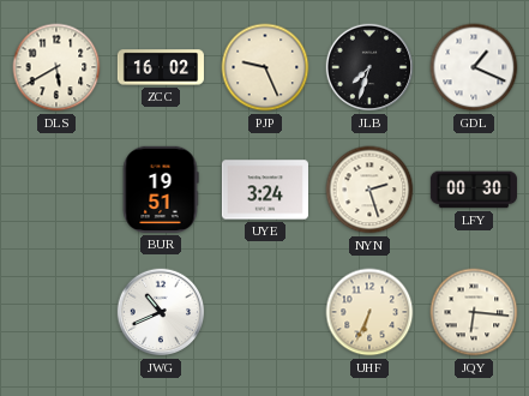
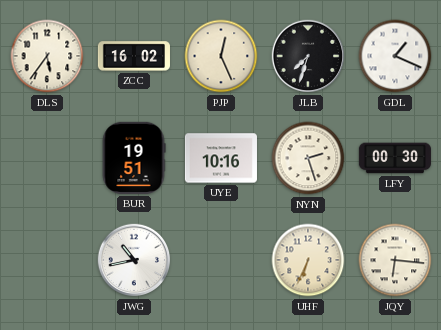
DLS: 5:40 -> 5:36
PJP: 9:26 -> 12:26
UYE: 3:24 -> 10:16
JWG: 10:41 -> 10:43
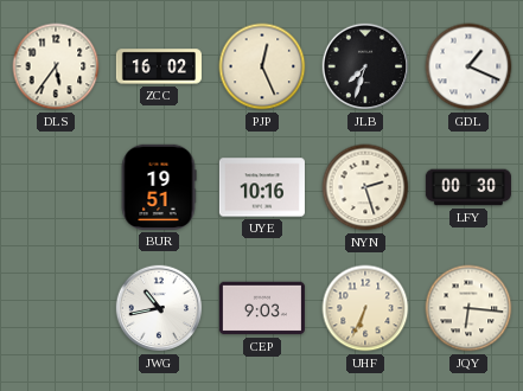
CEP: none -> 9:03
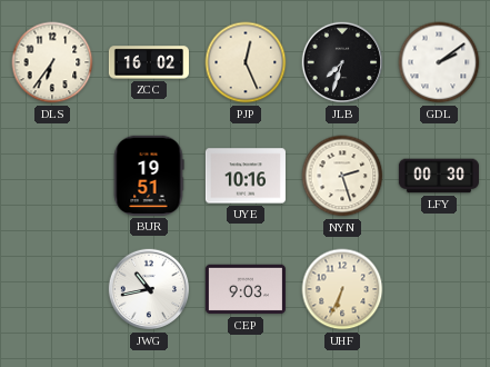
DLS: 5:36 -> 6:36
GDL: 1:19 -> 2:09
JQY: 6:16 -> none
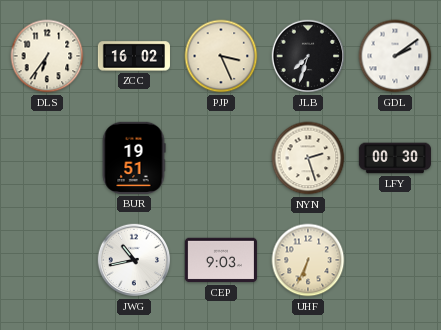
PJP: 12:26 -> 3:26
UYE: 10:16 -> none
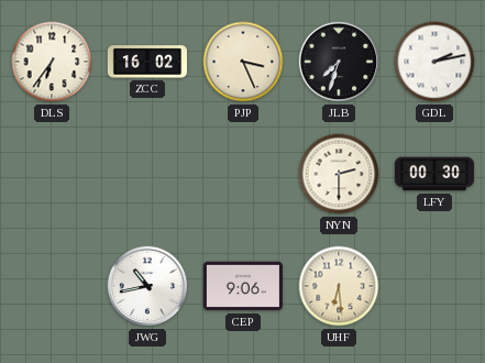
GDL: 2:09 -> 2:13
BUR: 19:51 -> none
NYN: 2:27 -> 2:30
CEP: 9:03 -> 9:06
UHF: 6:34 -> 6:29
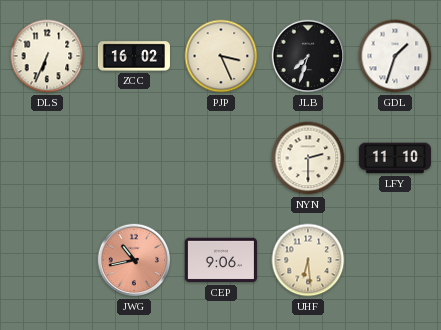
DLS: 6:36 -> 6:34
GDL: 2:13 -> 1:33
LFY: 00:30 -> 11:10
JWG dial: white -> salmon
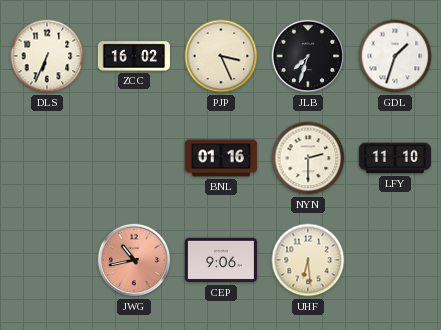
BNL: none -> 01:16
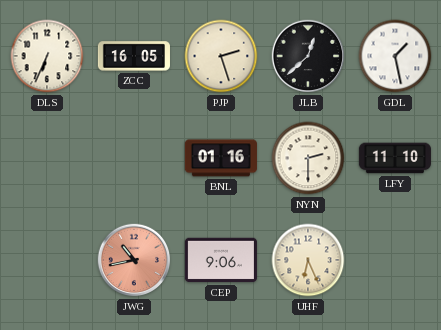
ZCC: 16:02 -> 16:05
PJP: 3:26 -> 2:27
JLB: 7:33 -> 12:38
GDL: 1:33 -> 1:28
UHF: 6:29 -> 6:26
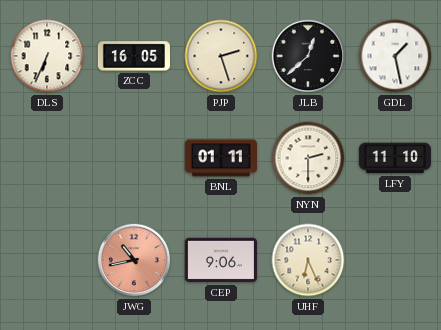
BNL: 01:16 -> 01:11
